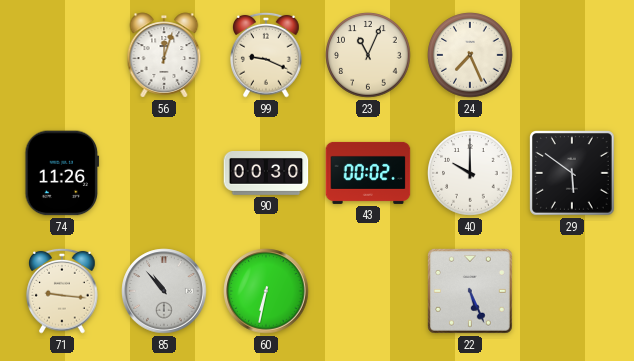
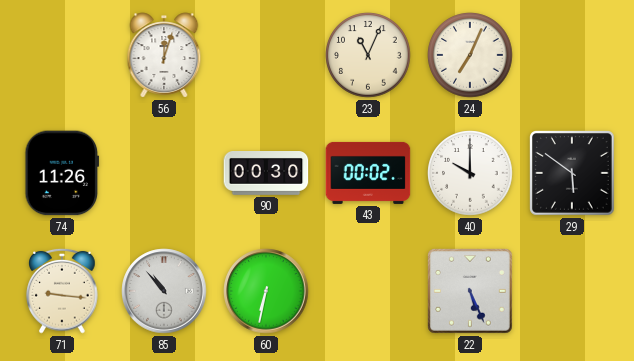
99: 9:19 -> none
24: 7:26 -> 7:04
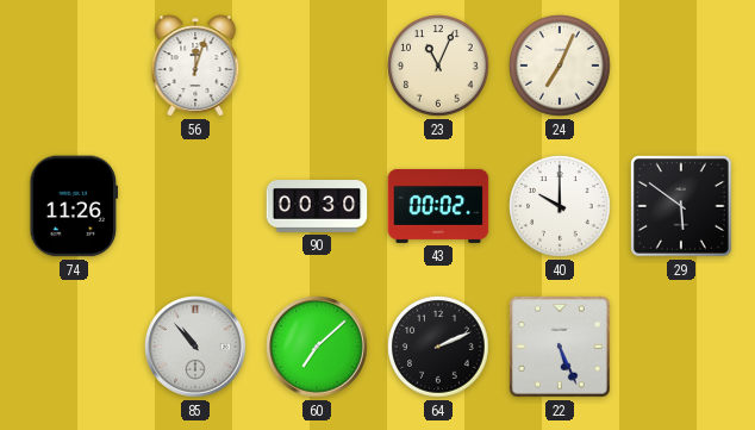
71: 9:16 -> none
60: 6:32 -> 7:08
64: none -> 2:11
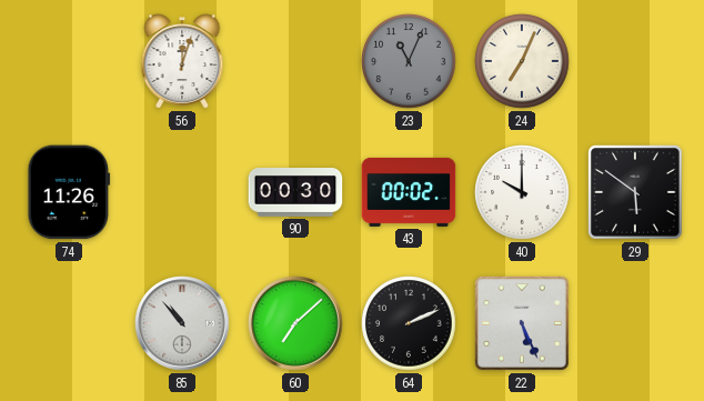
23 dial: cream -> grey
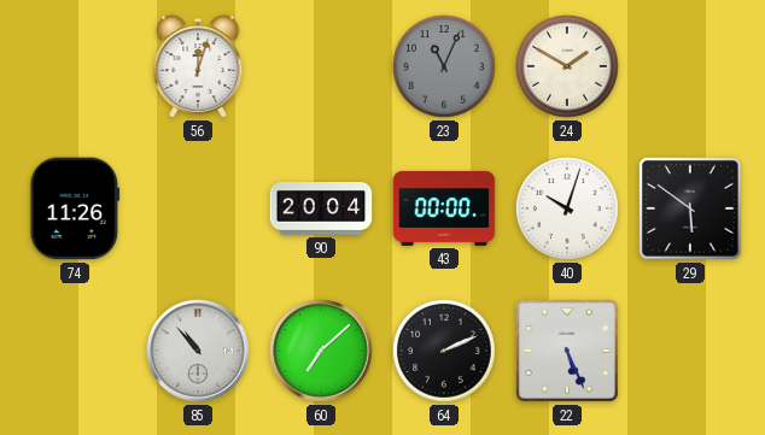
24: 7:04 -> 1:50
90: 00:30 -> 20:04
43: 00:02 -> 00:00
40: 10:00 -> 10:03
